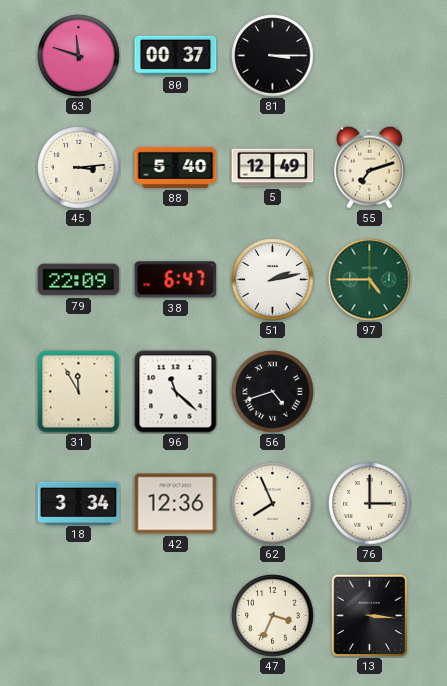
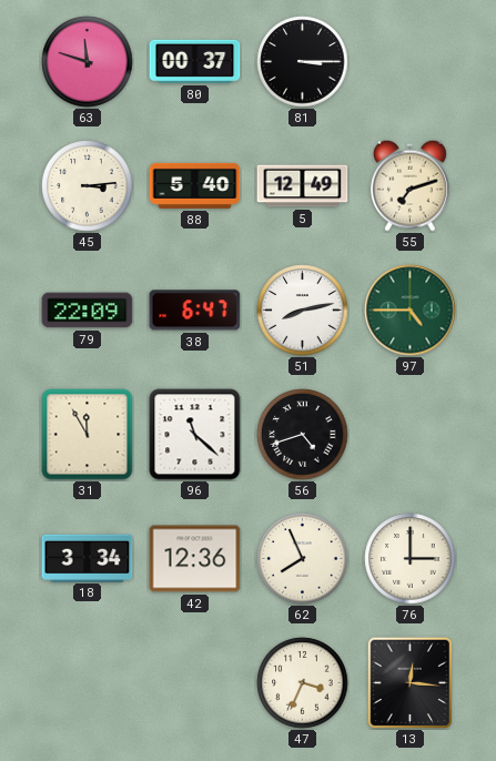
51: 2:13 -> 8:13
13: 3:16 -> 12:16
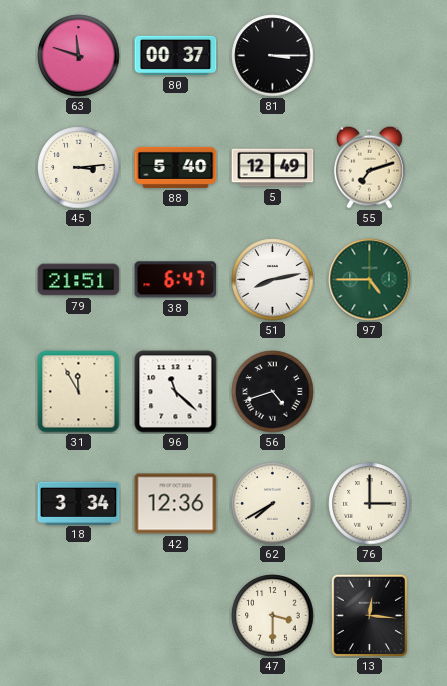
79: 22:09 -> 21:51
62: 7:56 -> 7:40
47: 3:34 -> 3:30
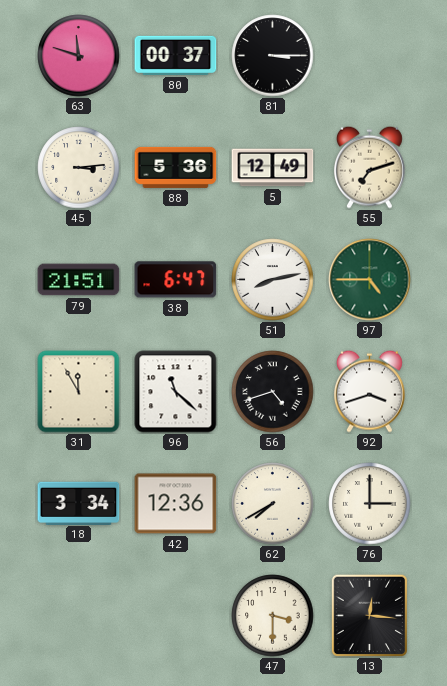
88: 5:40 -> 5:36
92: none -> 3:42
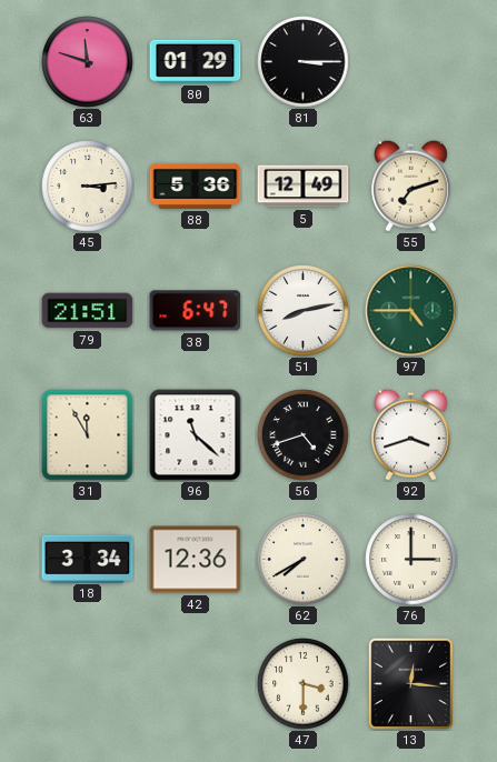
80: 00:37 -> 01:29
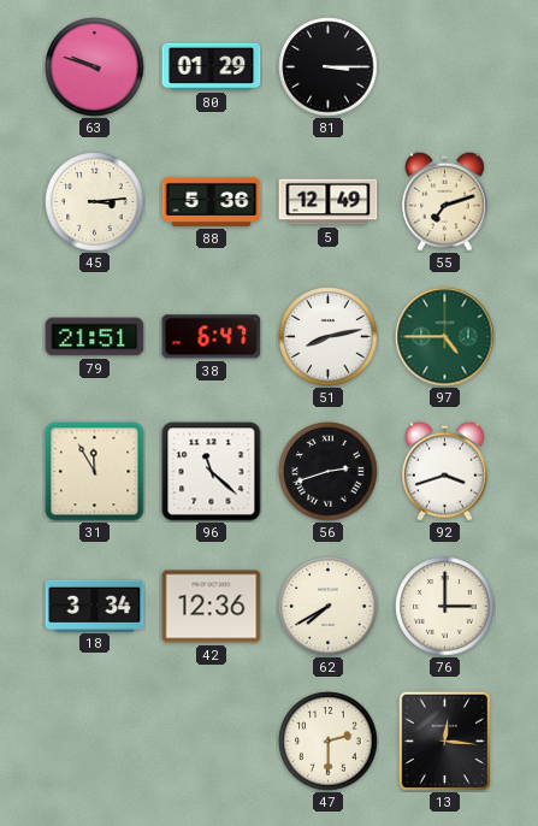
63: 11:48 -> 9:48
56: 4:42 -> 2:42
47: 3:30 -> 2:30
